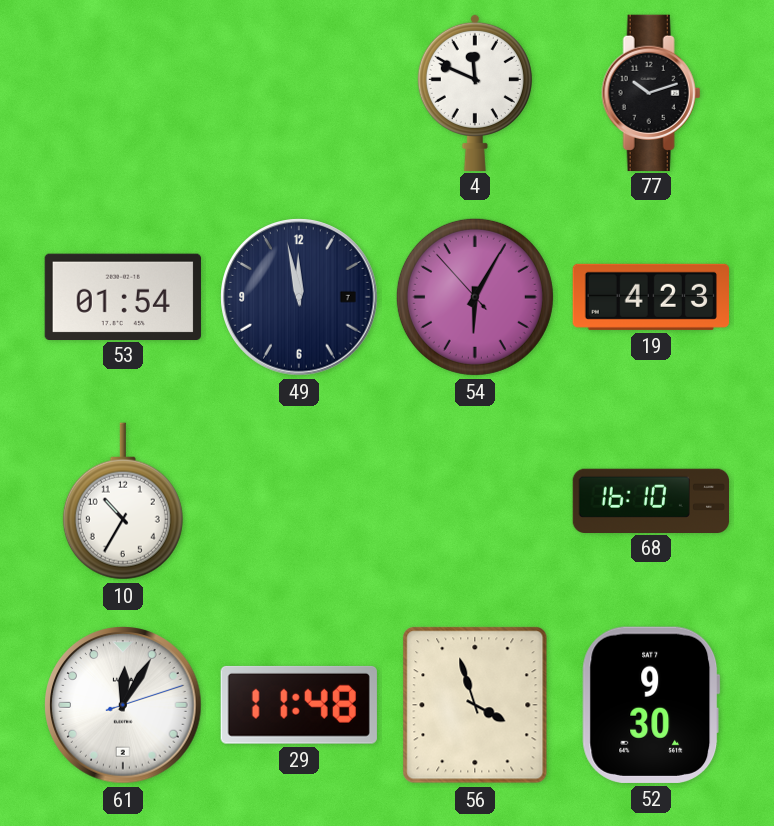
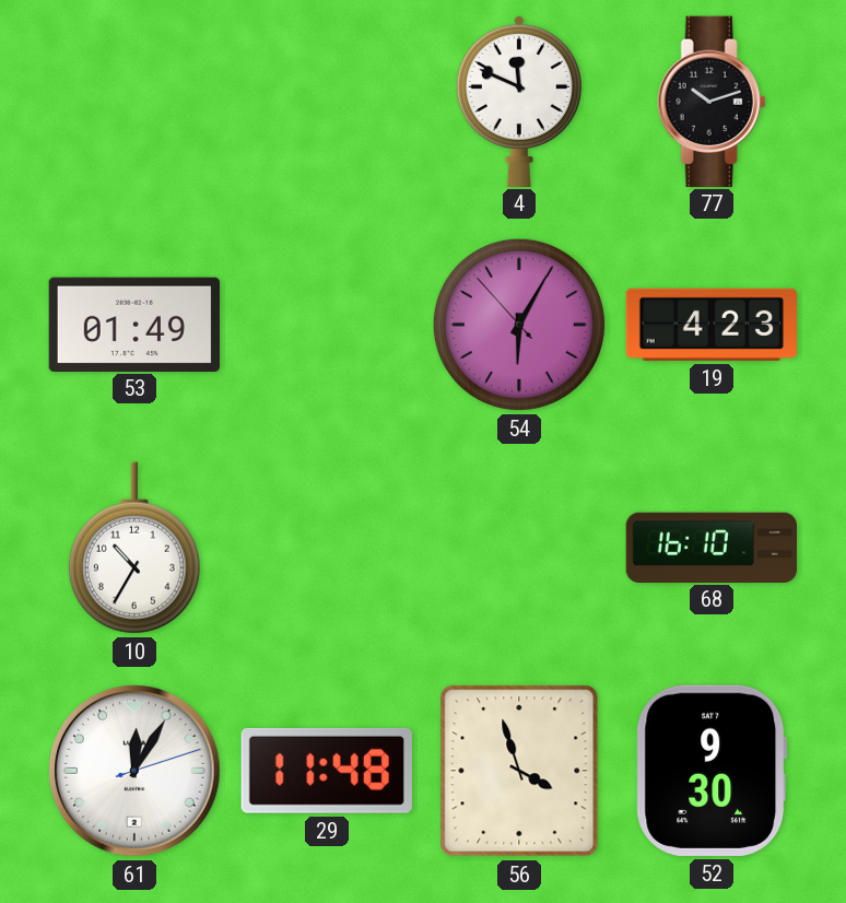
53: 01:54 -> 01:49
49: 11:58 -> none
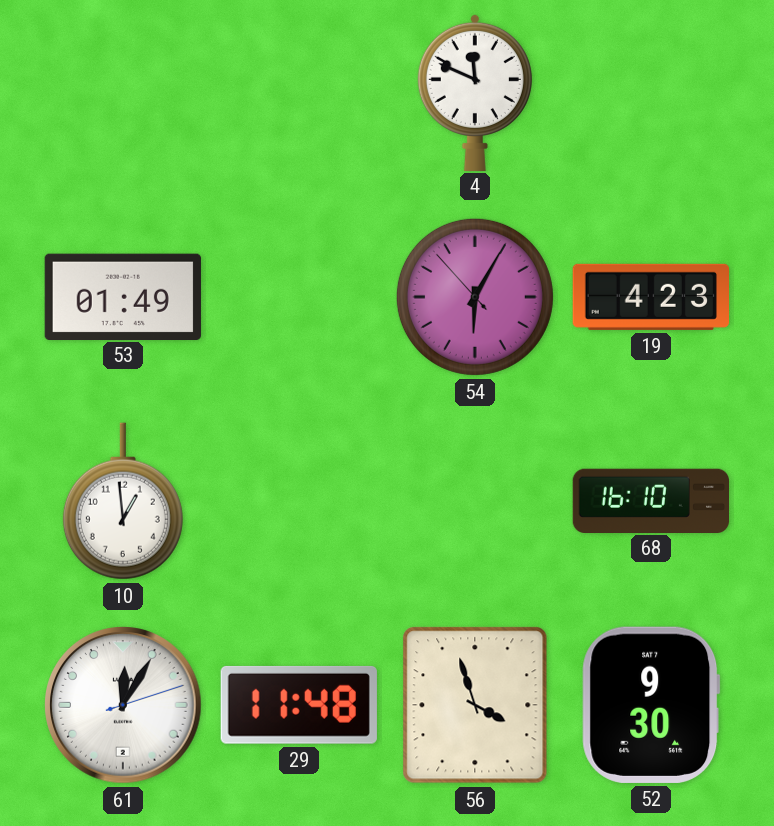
77: 10:12 -> none
10: 10:35 -> 12:59
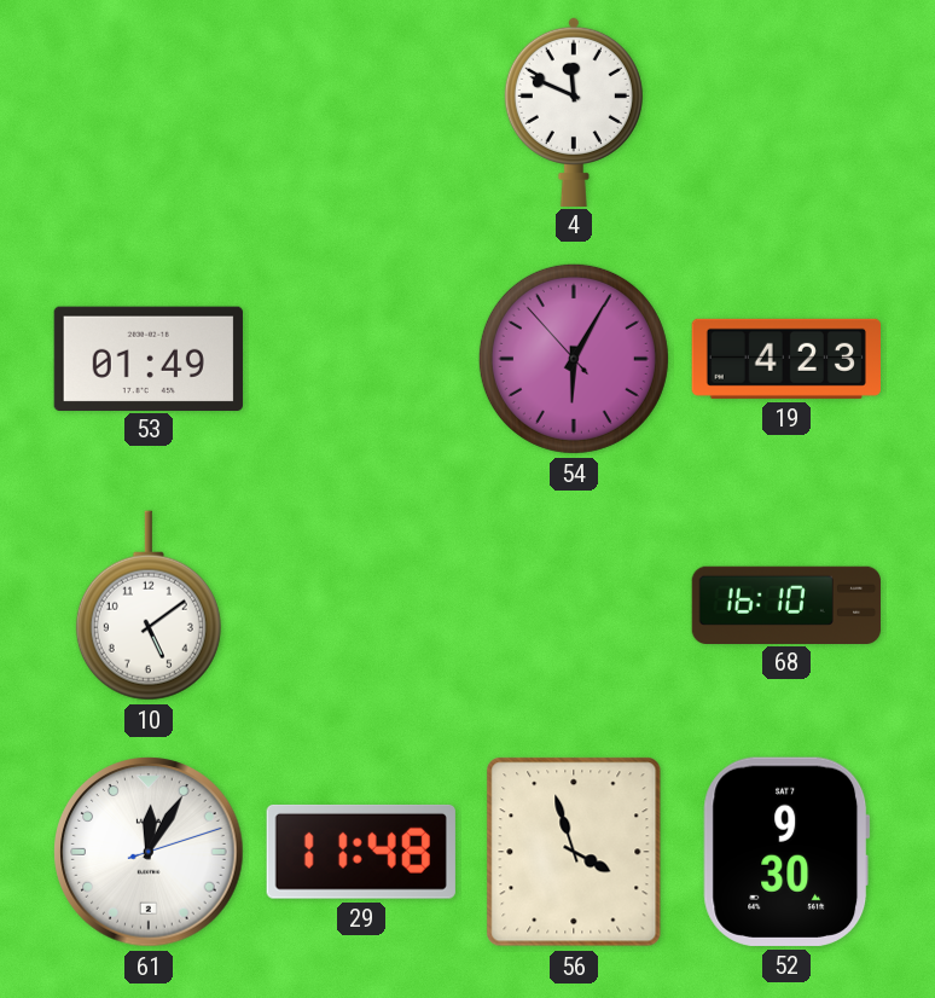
10: 12:59 -> 5:09
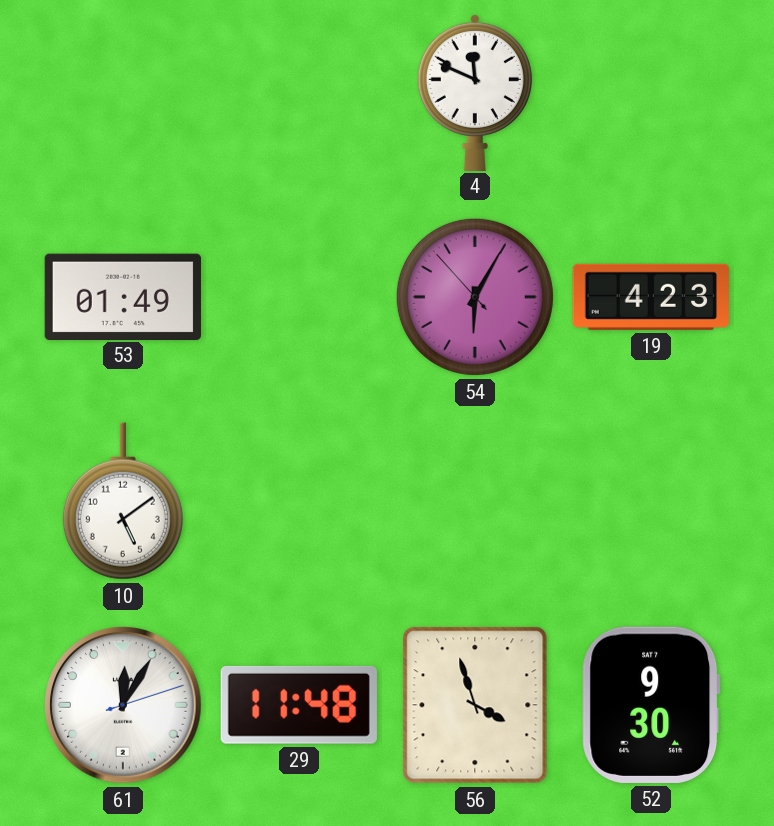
68: 16:10 -> none
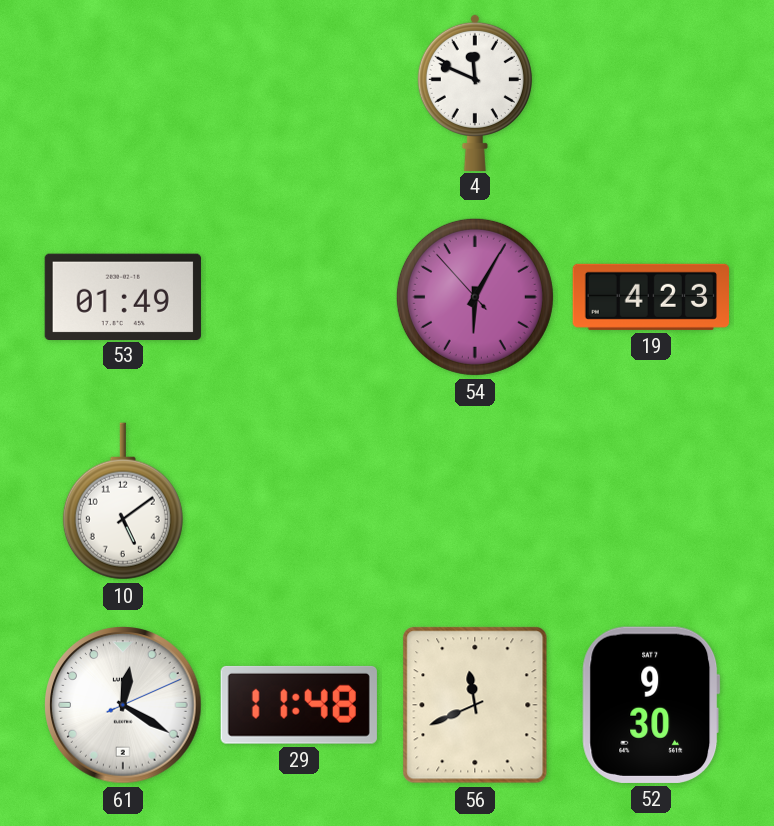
61: 12:05 -> 12:20
56: 3:57 -> 11:41
